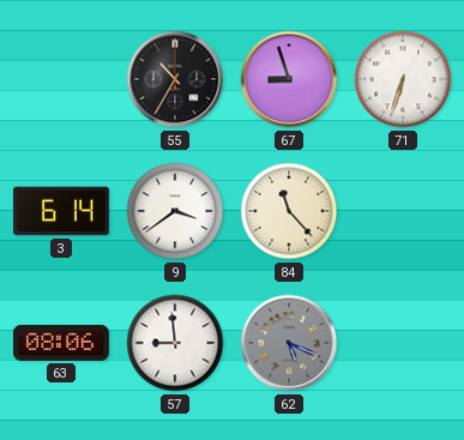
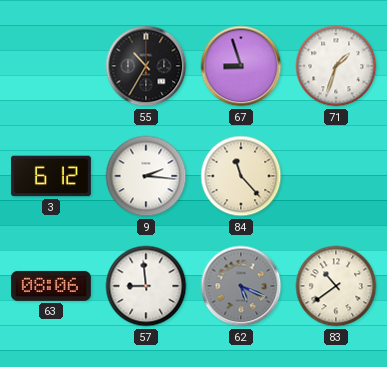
71: 6:33 -> 1:33
3: 6:14 -> 6:12
9: 3:39 -> 2:16
83: none -> 10:39
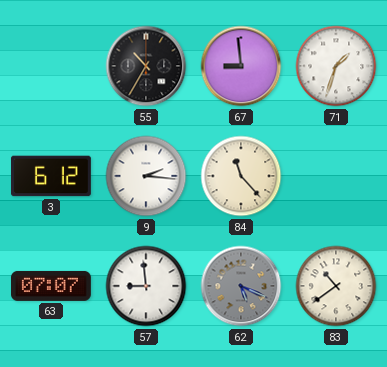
67: 8:57 -> 8:59
63: 08:06 -> 07:07
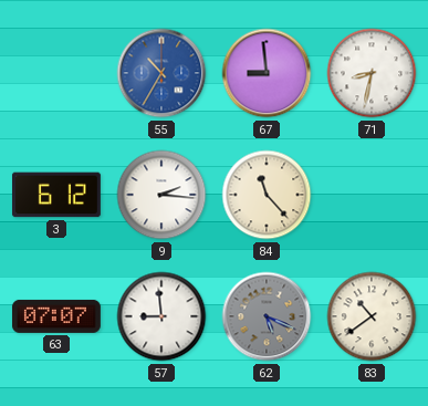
55 dial: black -> blue
71: 1:33 -> 8:32
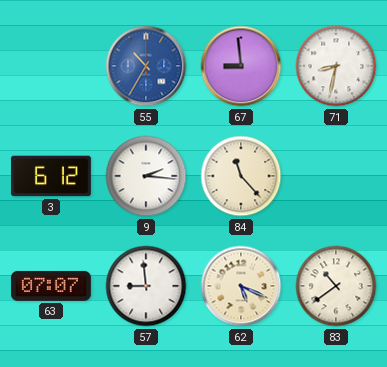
62 dial: grey -> cream
